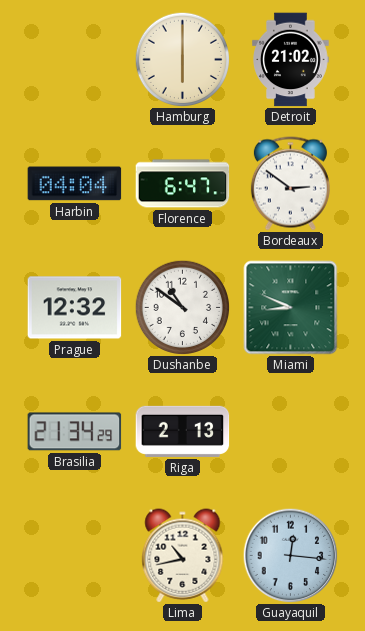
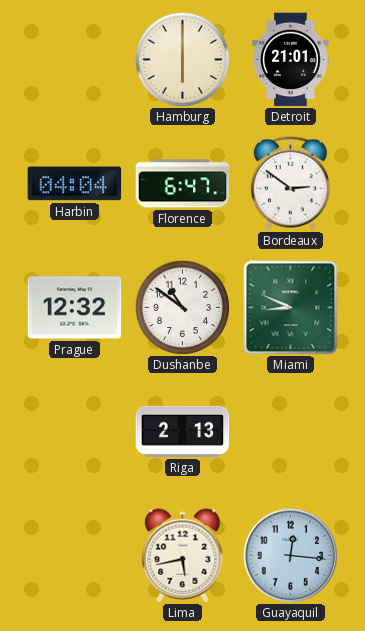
Detroit: 21:02 -> 21:01
Brasilia: 21:34 -> none
Lima: 10:43 -> 5:43
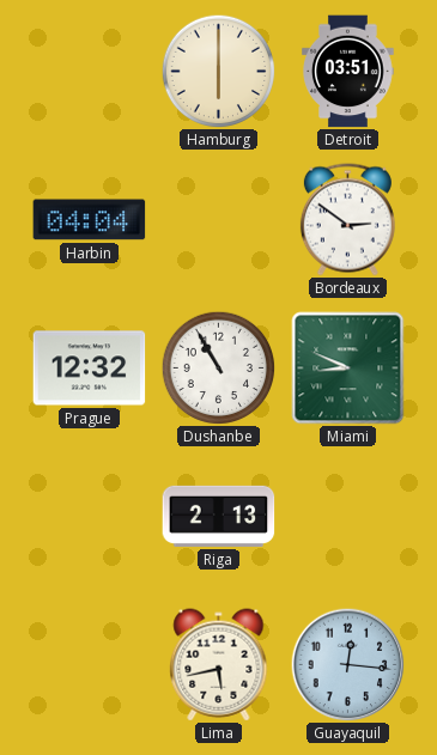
Detroit: 21:01 -> 03:51
Florence: 6:47 -> none
Dushanbe: 10:51 -> 10:55
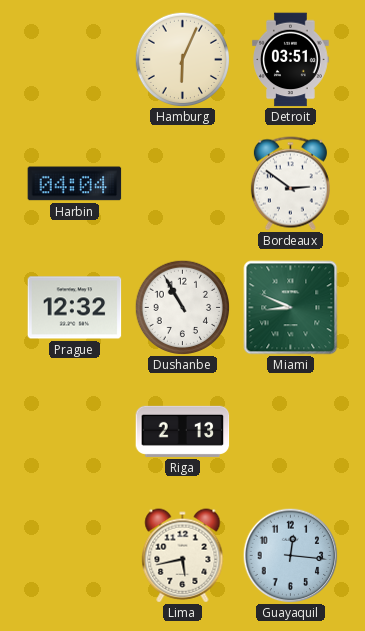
Hamburg: 6:00 -> 6:04
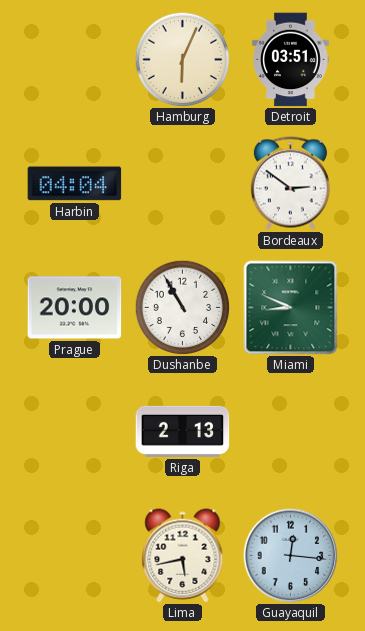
Prague: 12:32 -> 20:00
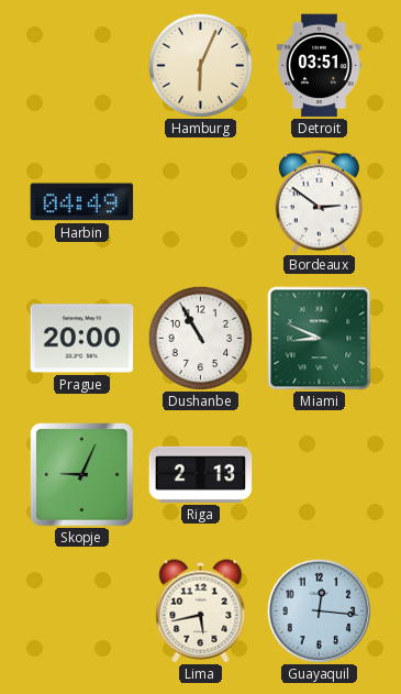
Harbin: 04:04 -> 04:49
Skopje: none -> 9:04
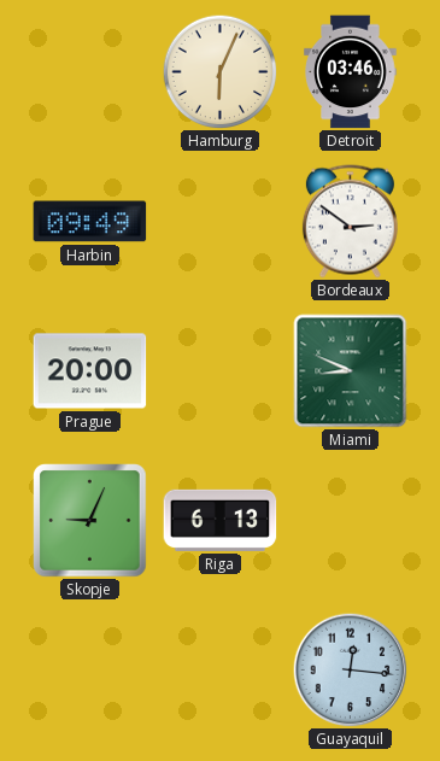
Detroit: 03:51 -> 03:46
Harbin: 04:49 -> 09:49
Dushanbe: 10:55 -> none
Riga: 2:13 -> 6:13
Lima: 5:43 -> none
